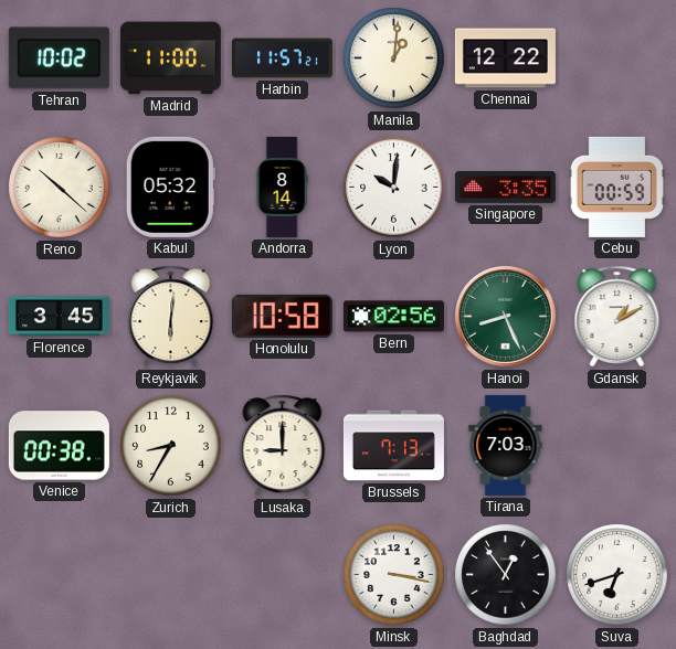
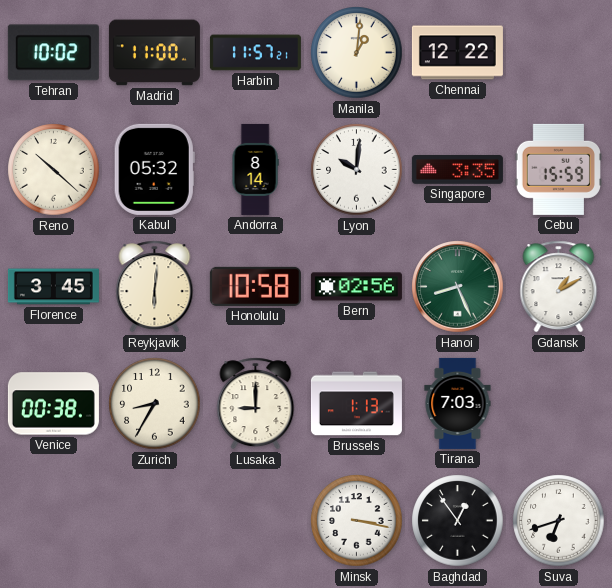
Cebu: 00:59 -> 15:59
Brussels: 7:13 -> 1:13
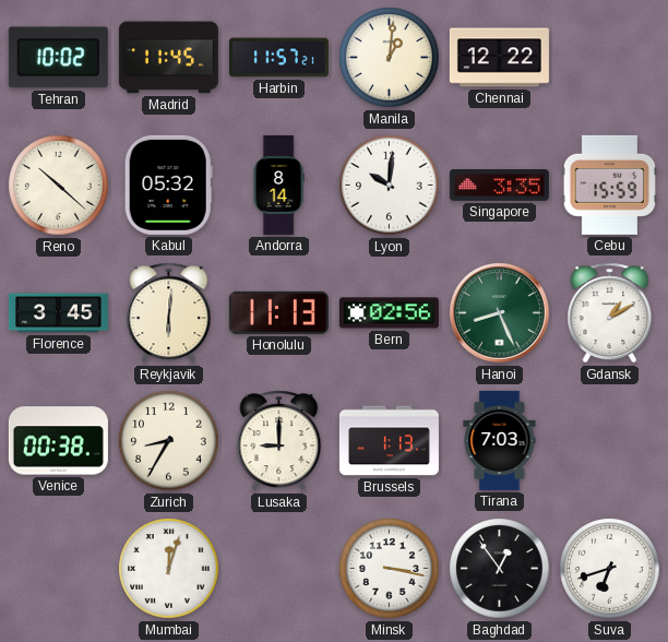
Madrid: 11:00 -> 11:45
Honolulu: 10:58 -> 11:13
Mumbai: none -> 12:03
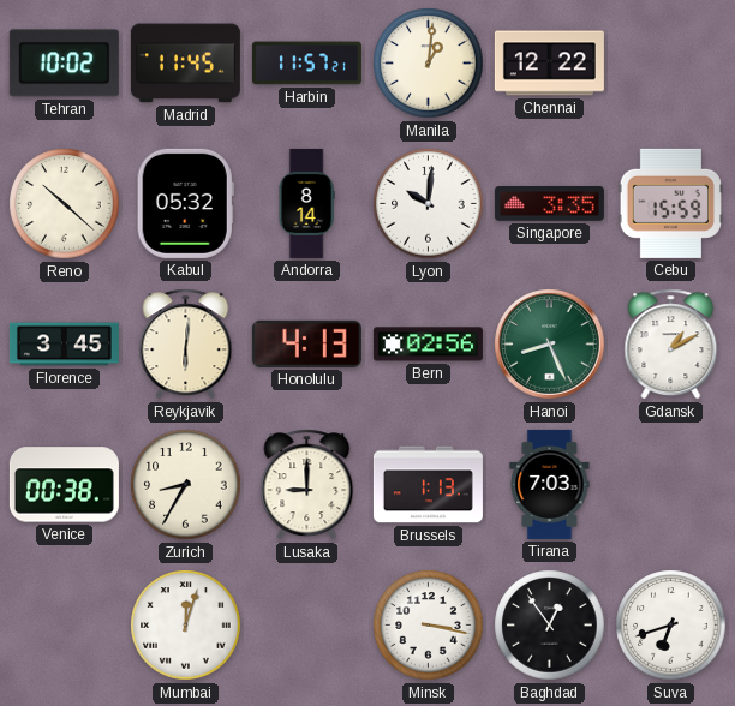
Honolulu: 11:13 -> 4:13
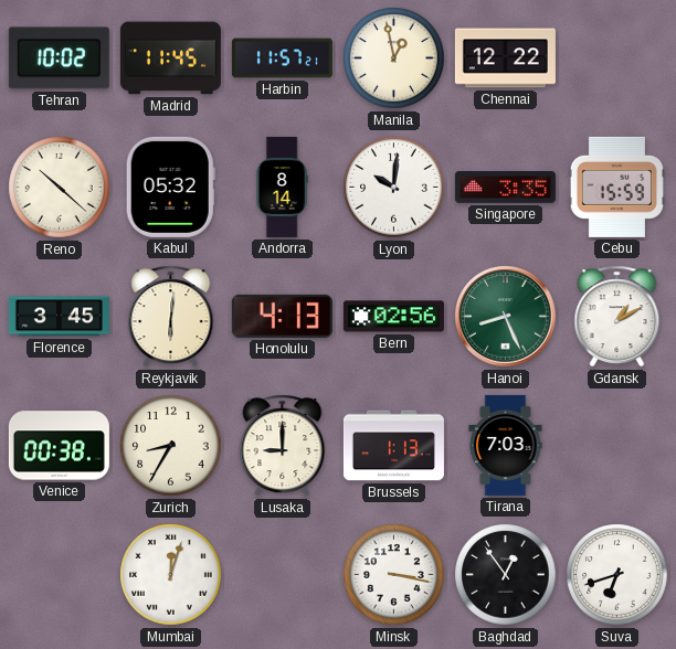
Manila: 1:01 -> 12:58
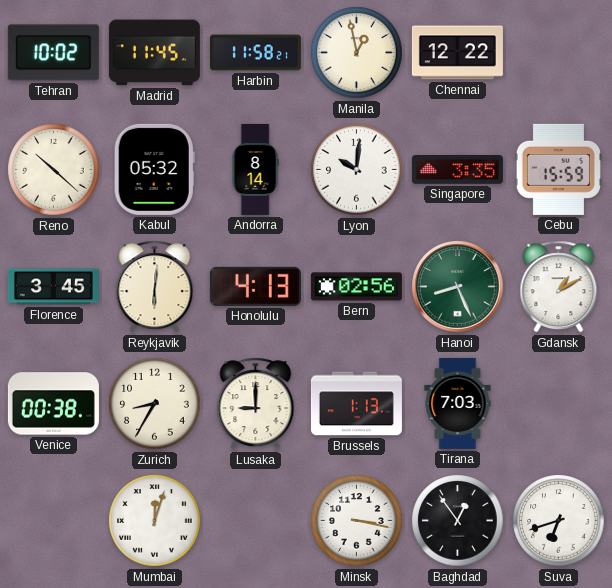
Harbin: 11:57 -> 11:58
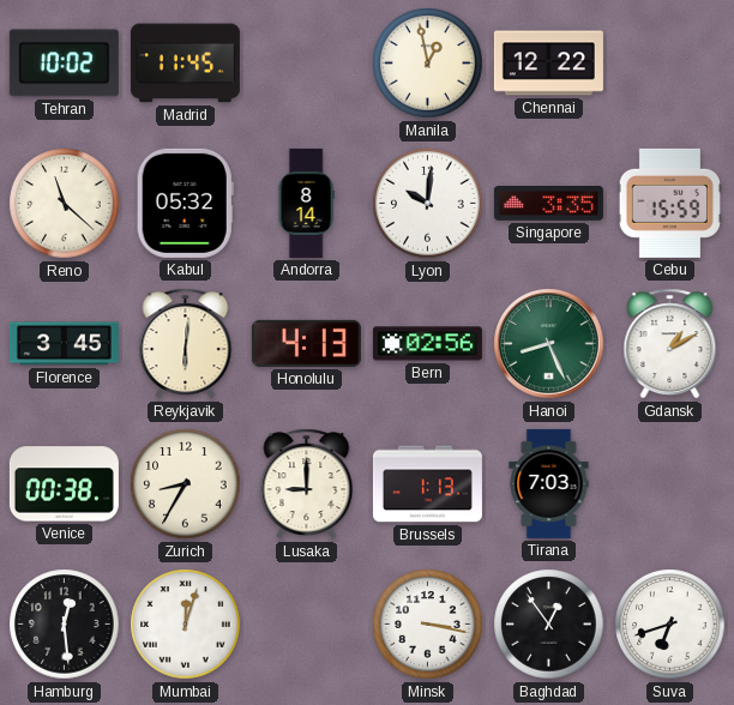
Harbin: 11:58 -> none
Reno: 10:22 -> 11:22
Hamburg: none -> 12:29
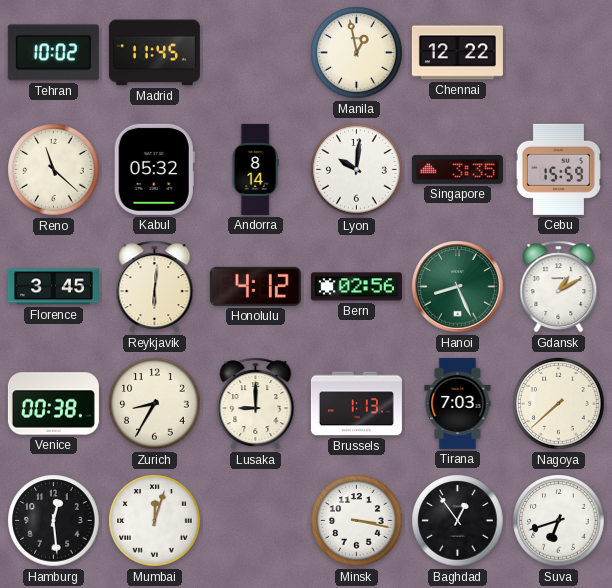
Honolulu: 4:13 -> 4:12
Nagoya: none -> 7:38
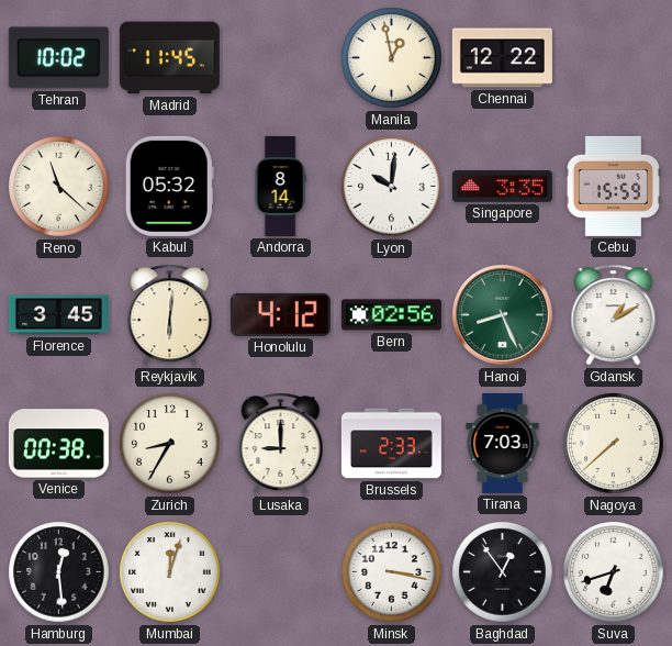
Brussels: 1:13 -> 2:33
